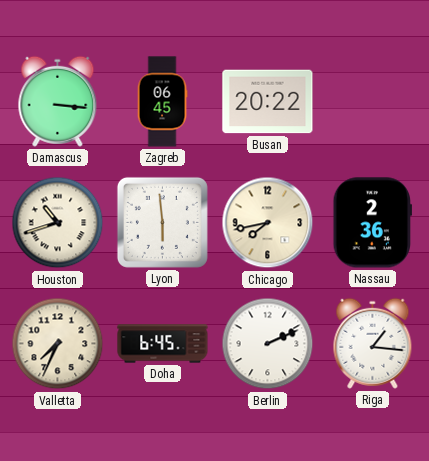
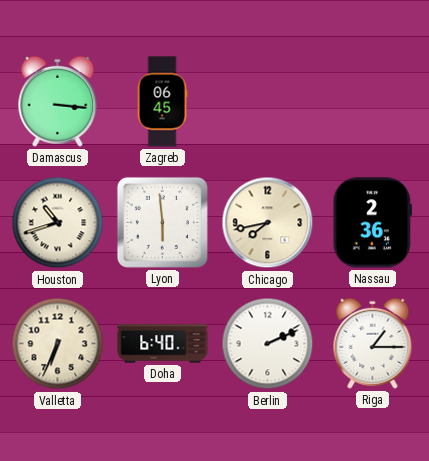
Busan: 20:22 -> none
Valletta: 7:34 -> 6:34
Doha: 6:45 -> 6:40
Riga: 1:16 -> 1:15
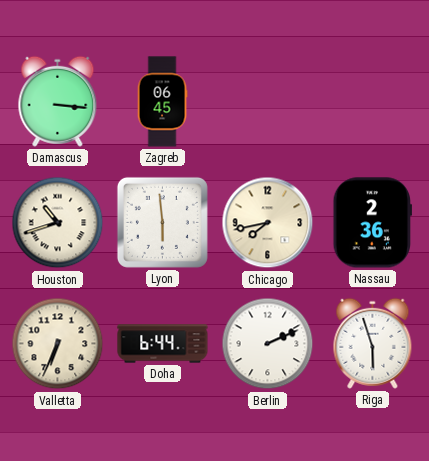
Doha: 6:40 -> 6:44
Riga: 1:15 -> 5:57
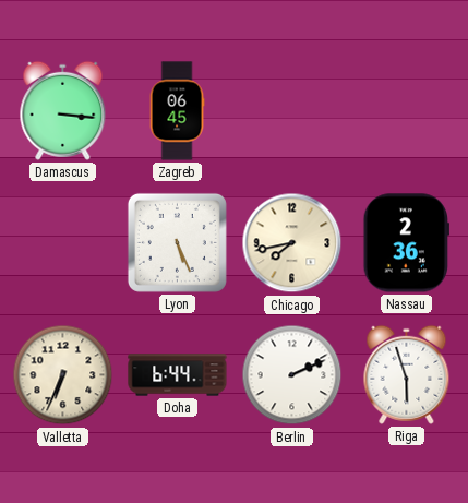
Houston: 10:42 -> none
Lyon: 5:59 -> 5:26
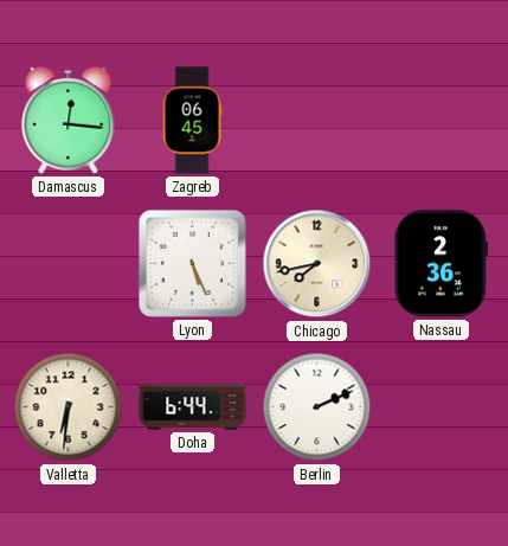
Damascus: 3:16 -> 12:16
Valletta: 6:34 -> 6:31
Riga: 5:57 -> none
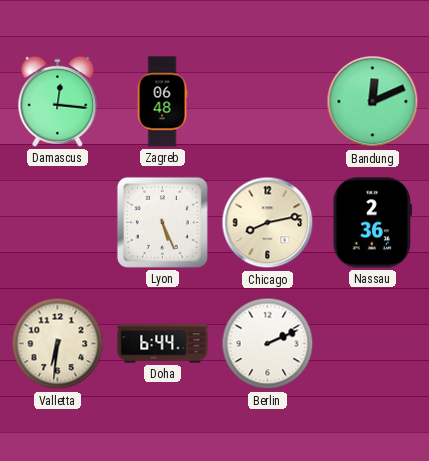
Zagreb: 06:45 -> 06:48
Bandung: none -> 12:11
Chicago: 7:43 -> 8:13
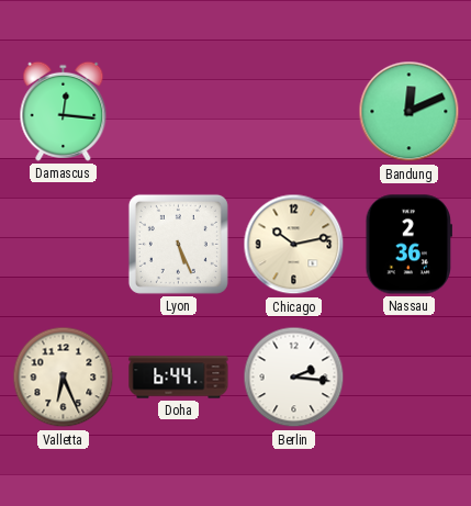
Zagreb: 06:48 -> none
Chicago: 8:13 -> 10:13
Valletta: 6:31 -> 6:26
Berlin: 2:11 -> 2:16
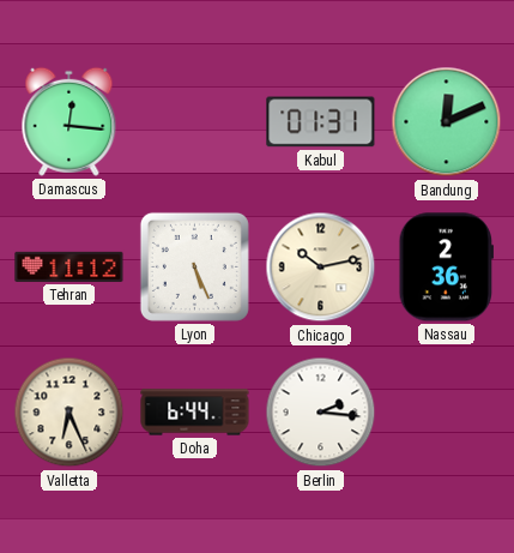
Kabul: none -> 01:31
Tehran: none -> 11:12
